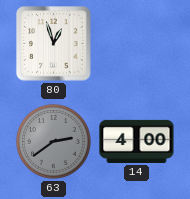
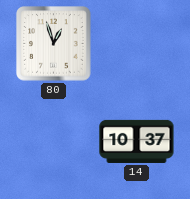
63: 2:39 -> none
14: 4:00 -> 10:37
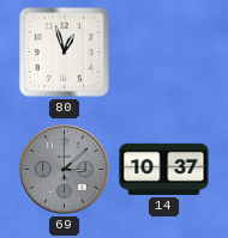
69: none -> 3:08
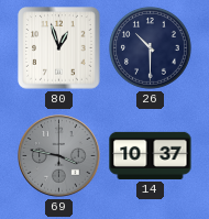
26: none -> 10:30
69: 3:08 -> 3:47
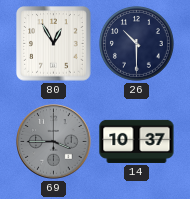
80: 12:57 -> 12:55
69: 3:47 -> 3:45
